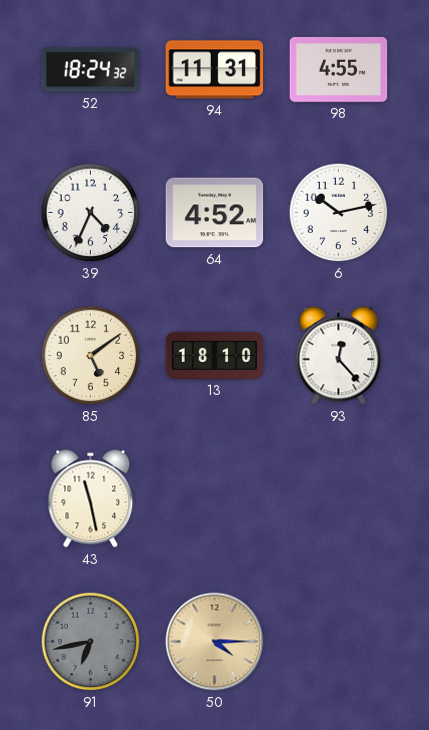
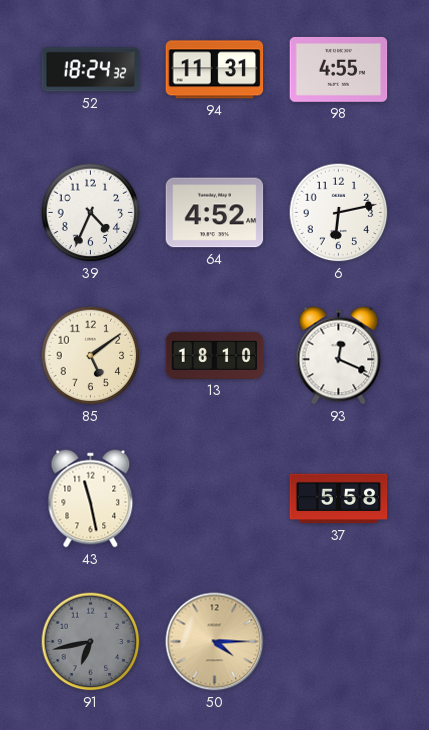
6: 10:13 -> 6:13
93: 12:23 -> 12:19
37: none -> 5:58
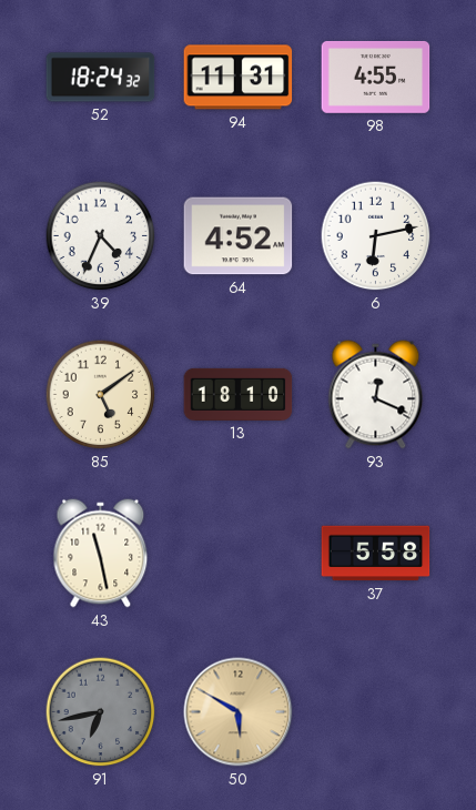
50: 4:15 -> 5:50
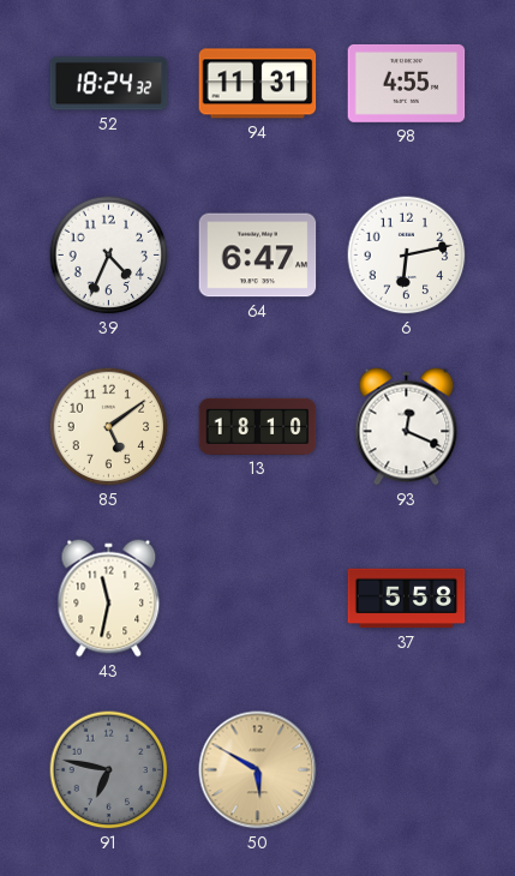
64: 4:52 -> 6:47
43: 11:28 -> 11:32
91: 6:43 -> 6:47
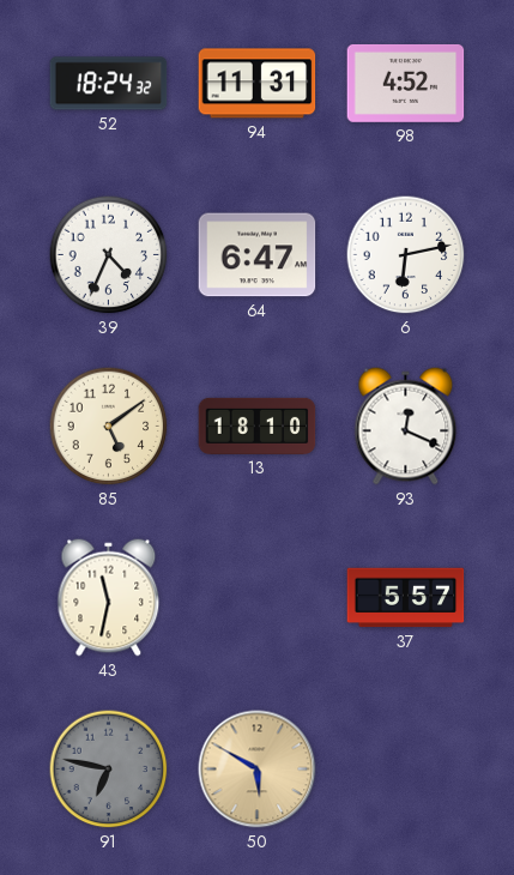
98: 4:55 -> 4:52
37: 5:58 -> 5:57
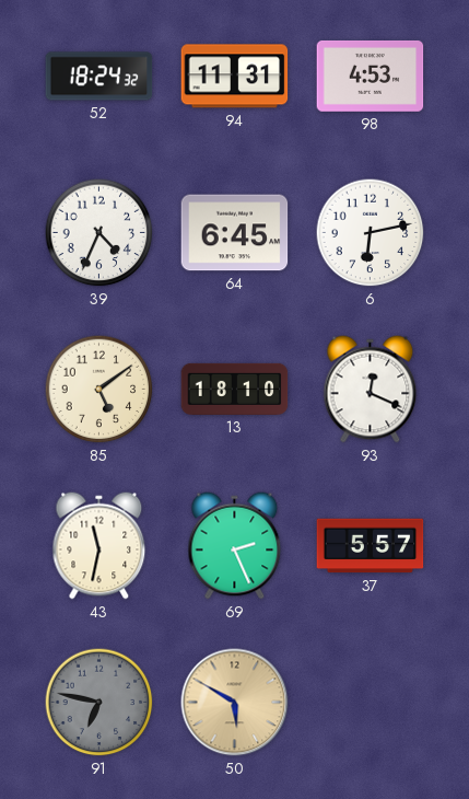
98: 4:52 -> 4:53
64: 6:47 -> 6:45
69: none -> 2:26
